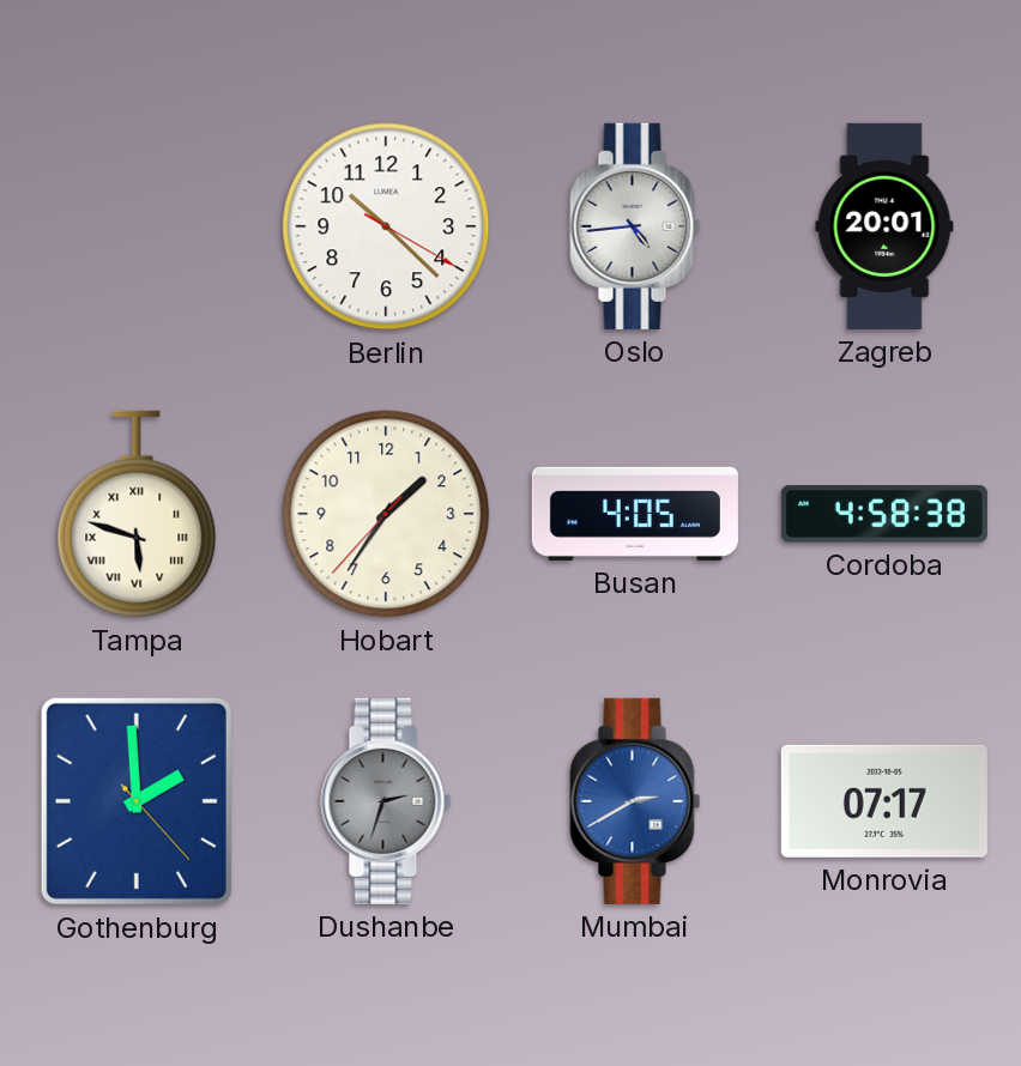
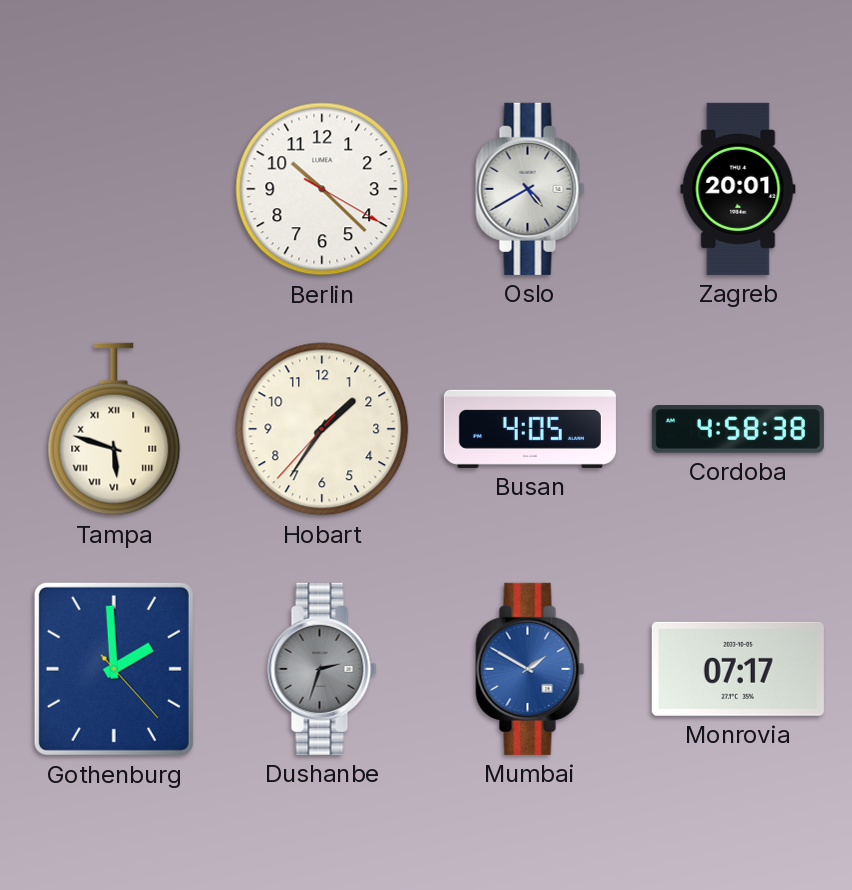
Oslo: 4:44 -> 4:40
Mumbai: 2:40 -> 1:50
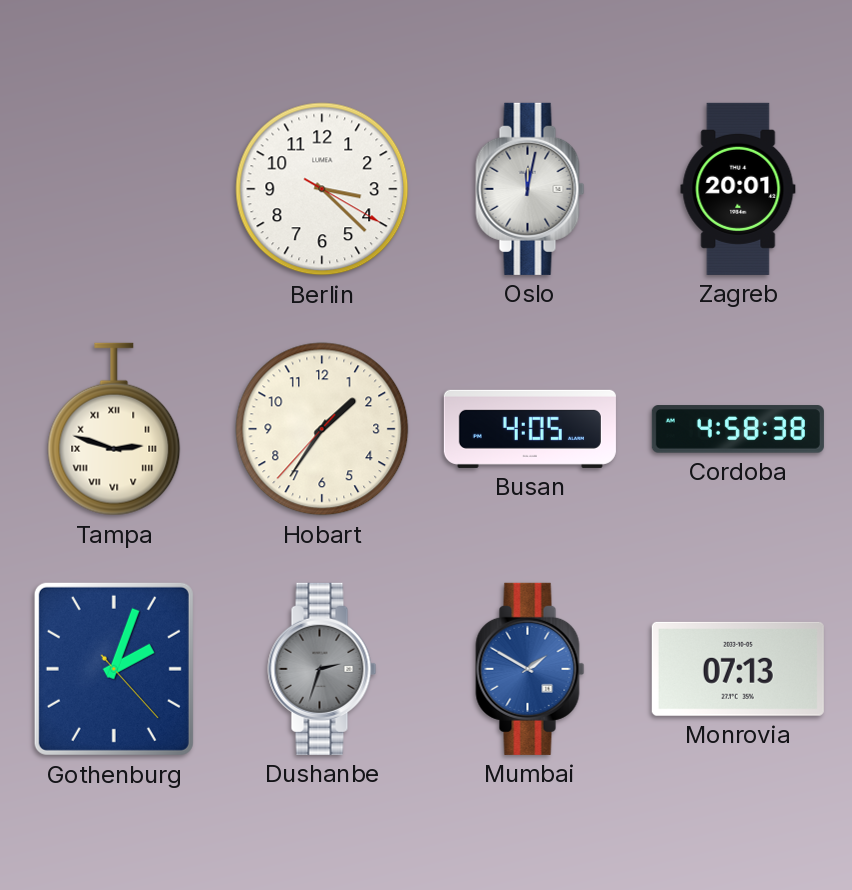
Berlin: 10:22 -> 3:22
Oslo: 4:40 -> 12:02
Tampa: 5:48 -> 2:48
Gothenburg: 1:59 -> 2:03
Monrovia: 07:17 -> 07:13
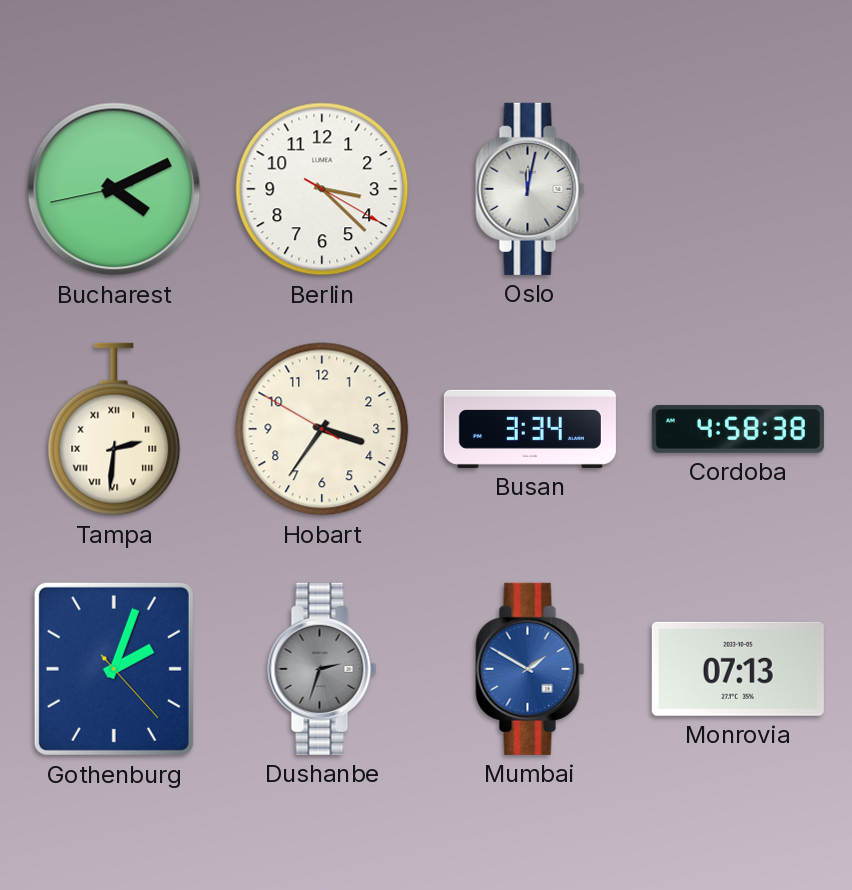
Bucharest: none -> 4:10
Zagreb: 20:01 -> none
Tampa: 2:48 -> 2:31
Hobart: 1:35 -> 3:35
Busan: 4:05 -> 3:34
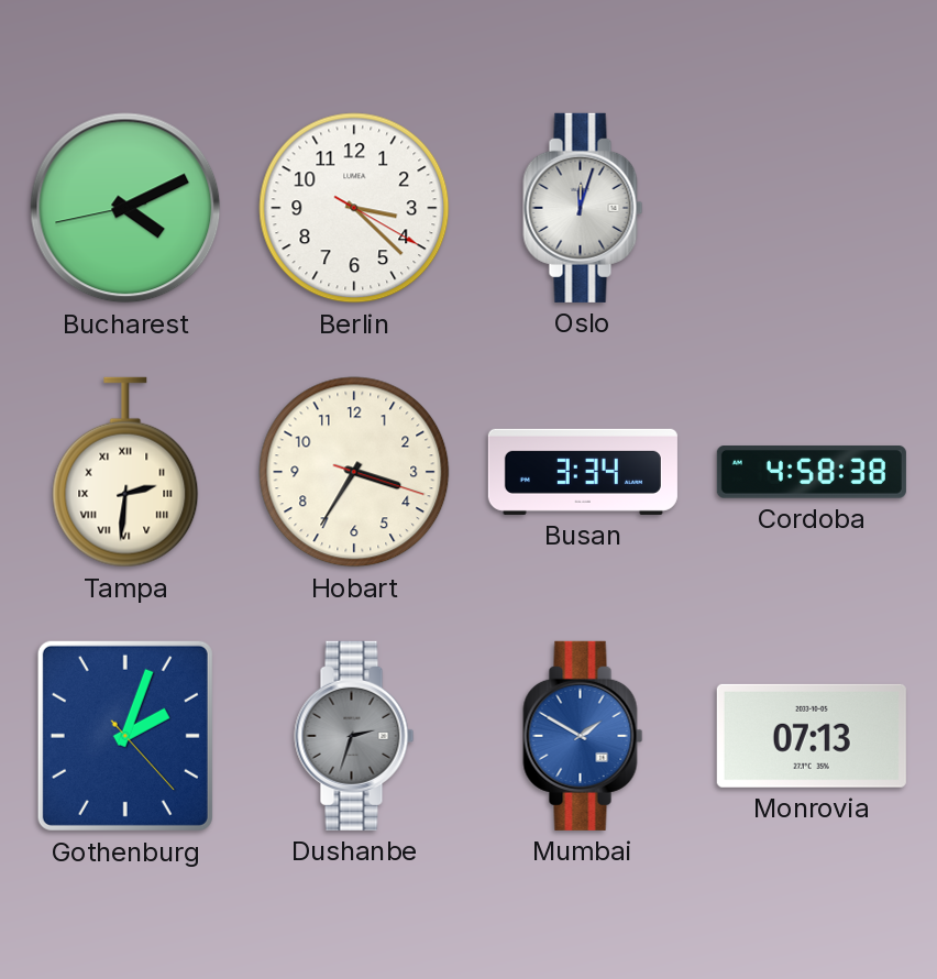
Oslo: 12:02 -> 12:03
Hobart: 3:35:50 -> 3:35:18
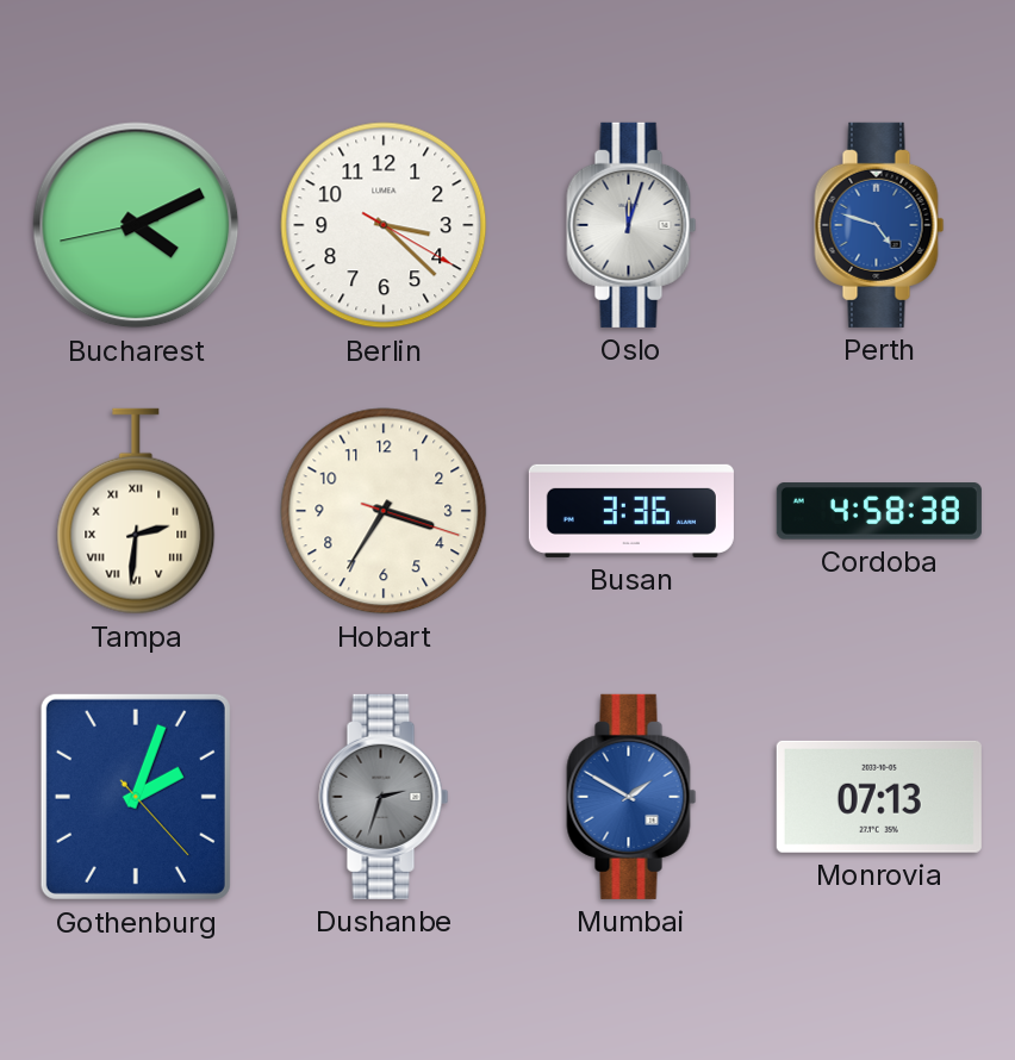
Perth: none -> 4:48
Busan: 3:34 -> 3:36
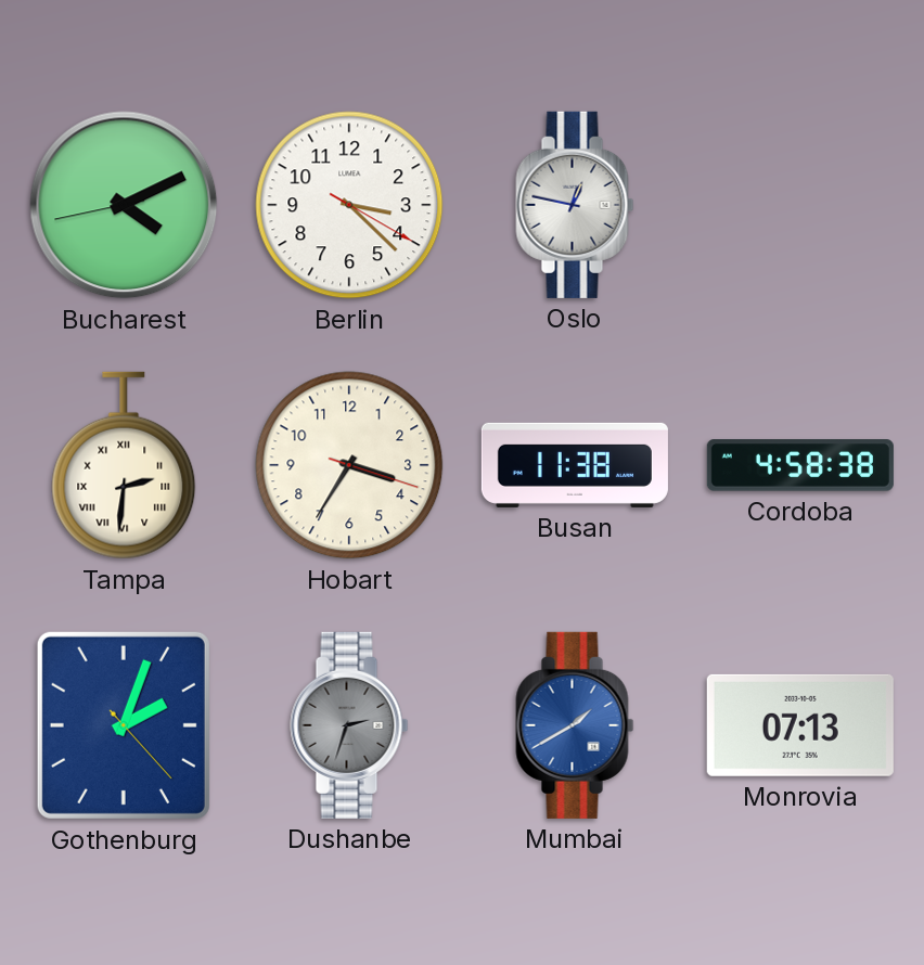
Oslo: 12:03 -> 12:47
Perth: 4:48 -> none
Busan: 3:36 -> 11:38
Mumbai: 1:50 -> 1:40
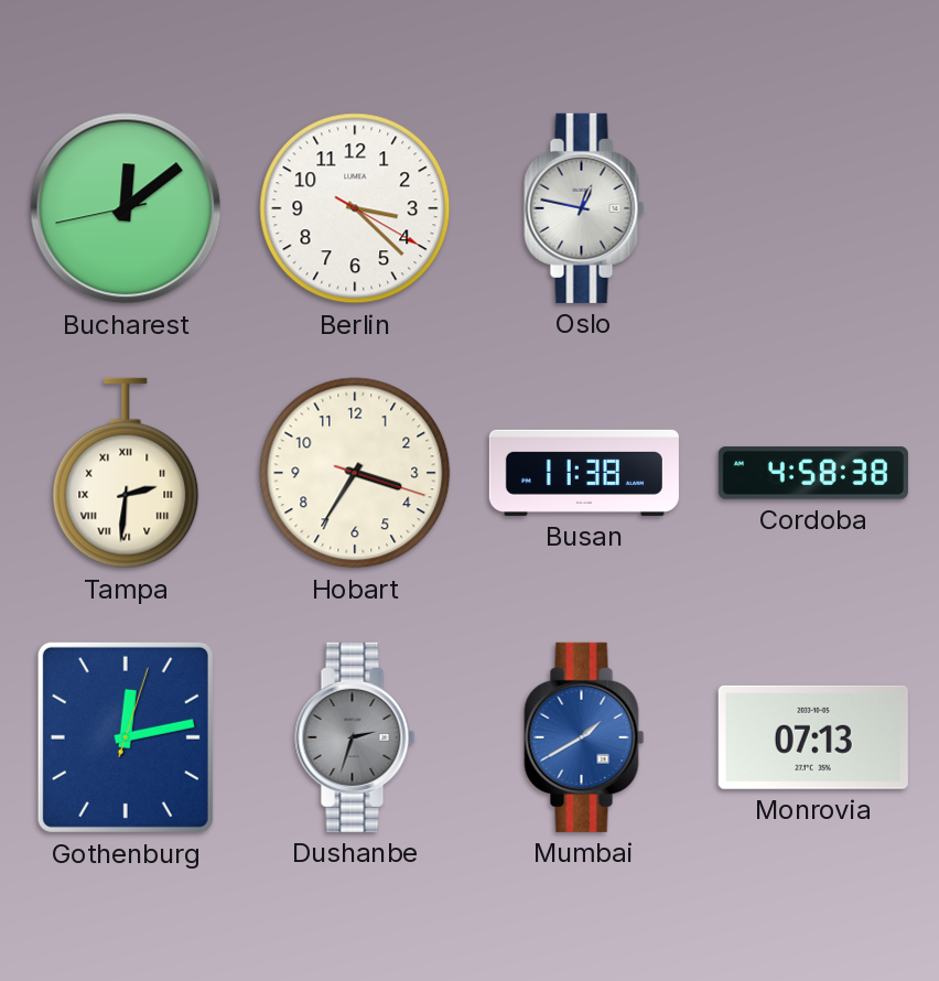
Bucharest: 4:10 -> 12:08
Gothenburg: 2:03 -> 12:13
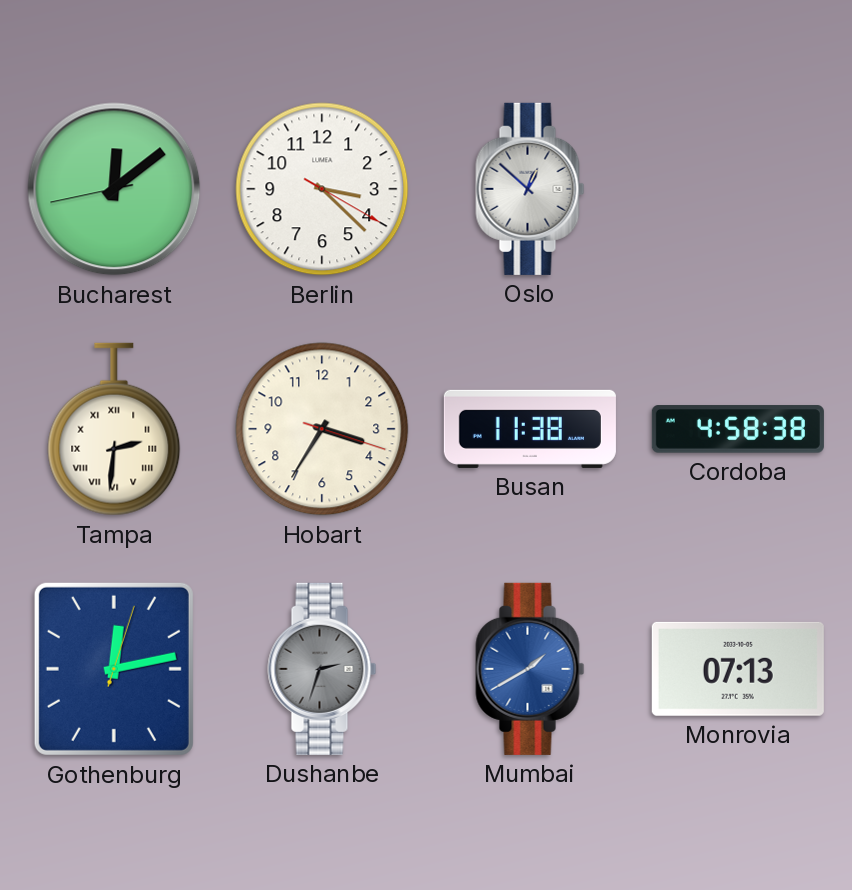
Oslo: 12:47 -> 12:52
